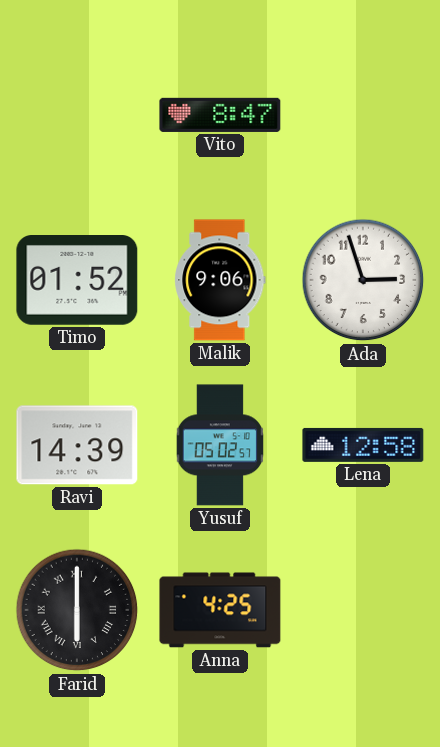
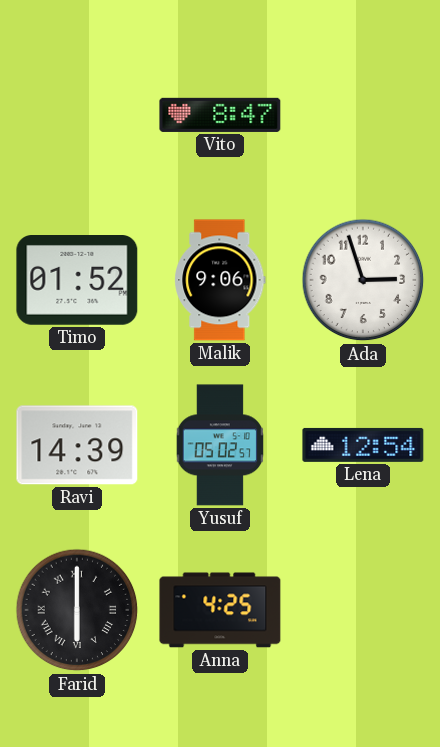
Lena: 12:58 -> 12:54
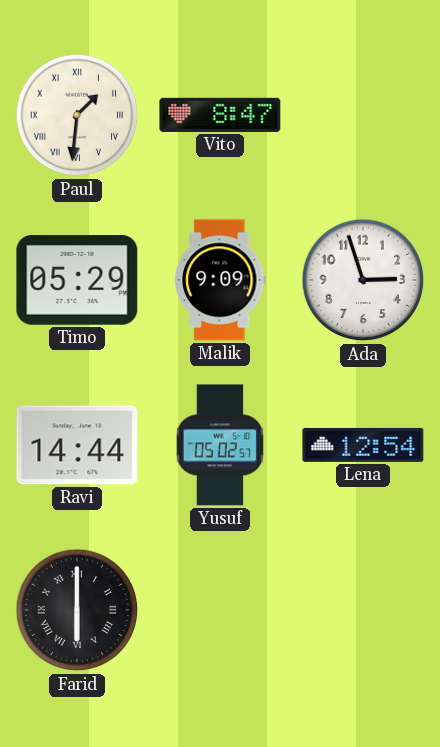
Paul: none -> 1:31
Timo: 01:52 -> 05:29
Malik: 9:06 -> 9:09
Ravi: 14:39 -> 14:44
Anna: 4:25 -> none
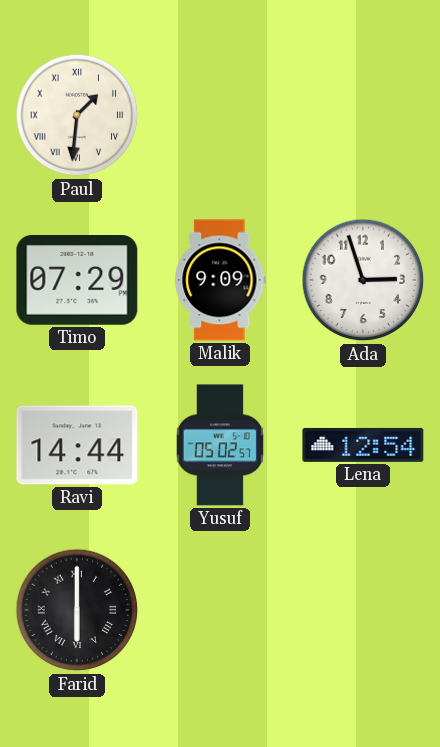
Vito: 8:47 -> none
Timo: 05:29 -> 07:29
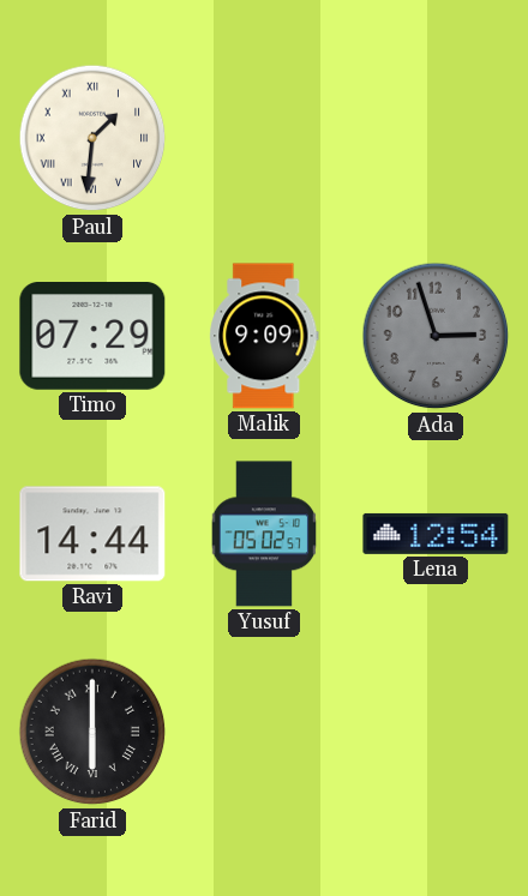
Ada dial: white -> grey
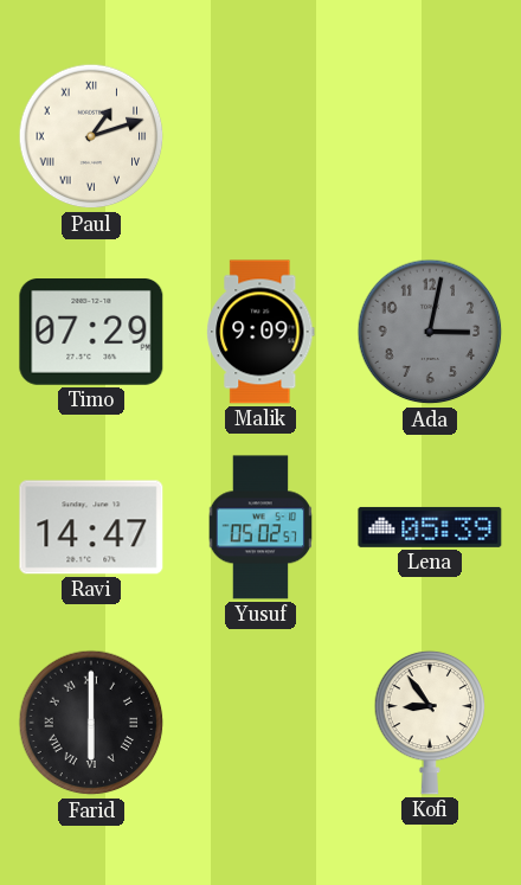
Paul: 1:31 -> 1:12
Ada: 2:57 -> 3:02
Ravi: 14:44 -> 14:47
Lena: 12:54 -> 05:39
Kofi: none -> 8:54
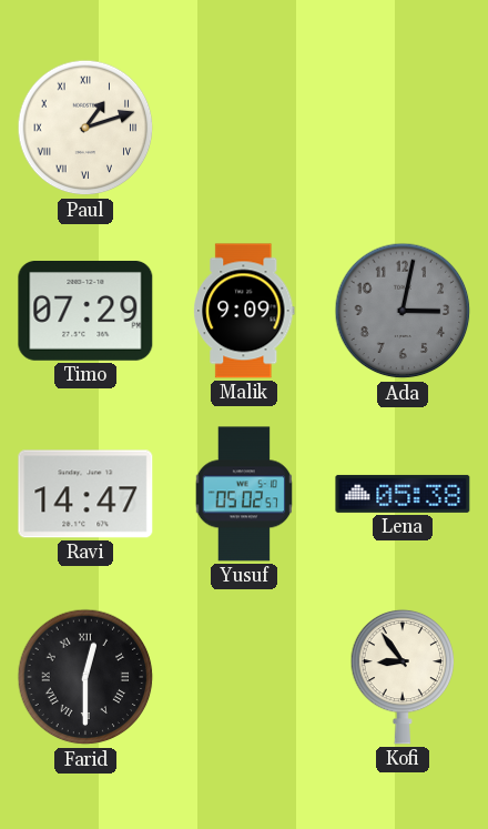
Lena: 05:39 -> 05:38
Farid: 6:00 -> 12:30
